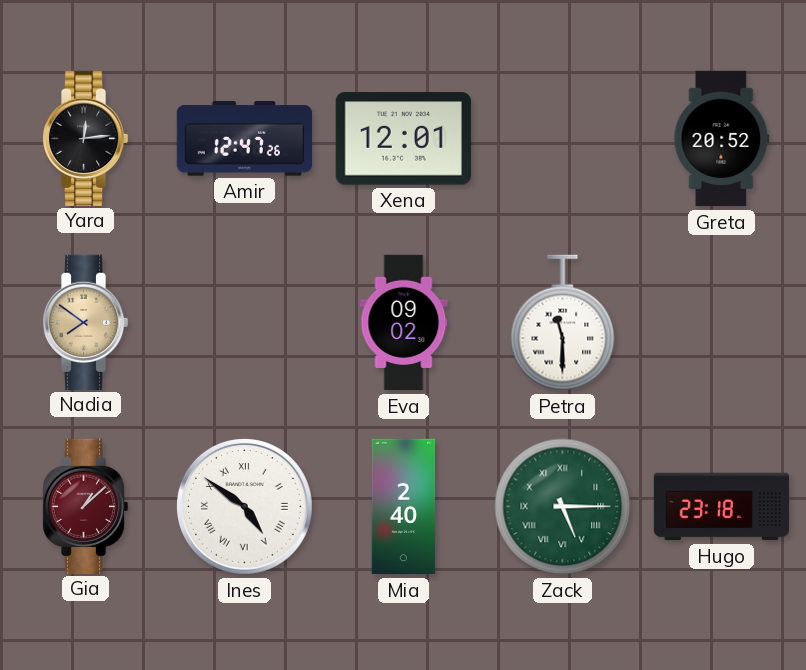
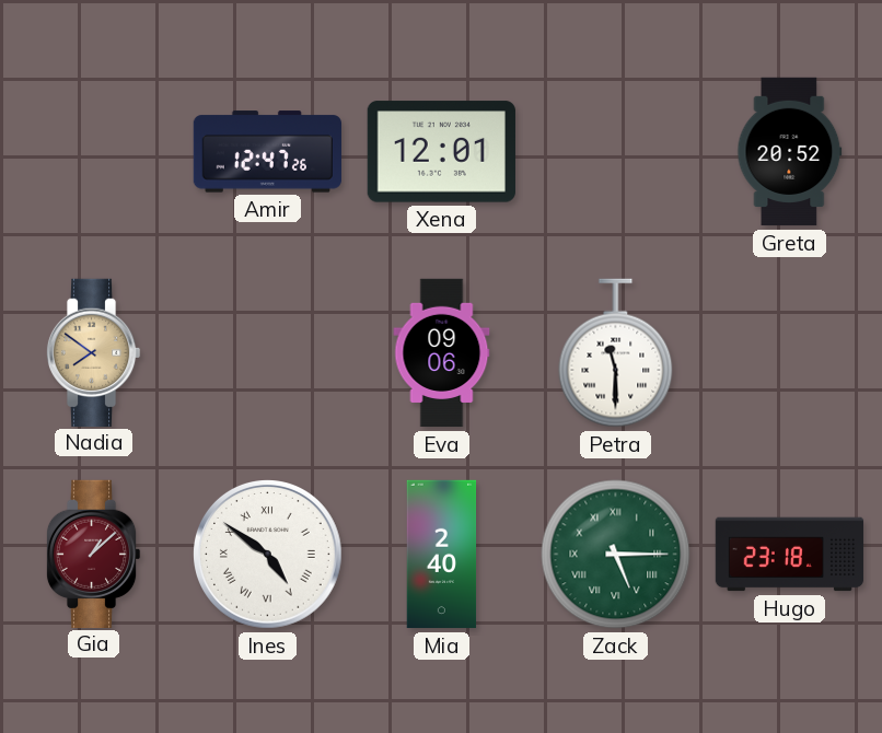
Yara: 12:14 -> none
Eva: 09:02 -> 09:06
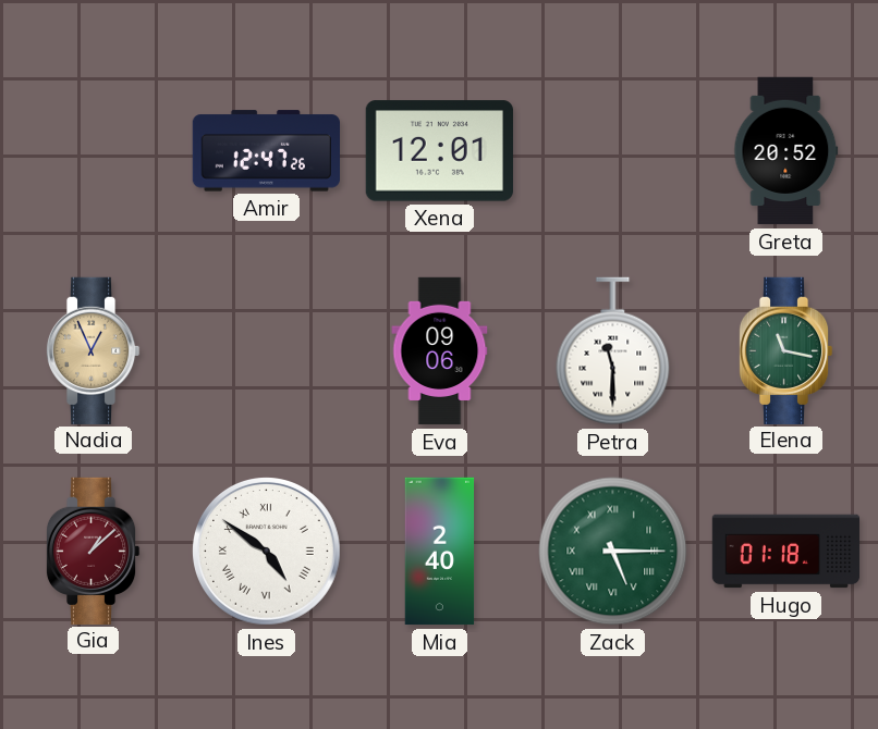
Nadia: 7:51 -> 12:56
Elena: none -> 11:17
Hugo: 23:18 -> 01:18
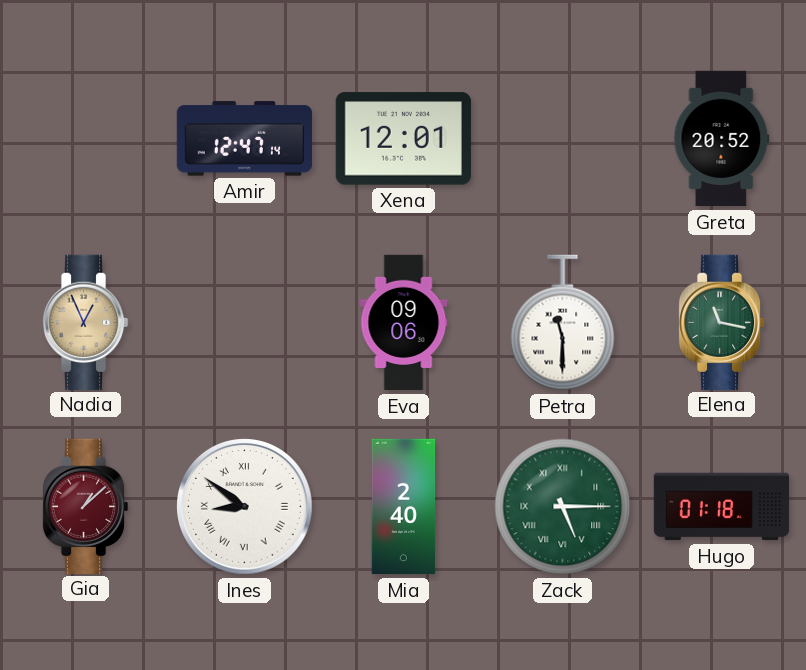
Amir: 12:47:26 -> 12:47:14
Ines: 4:51 -> 8:51
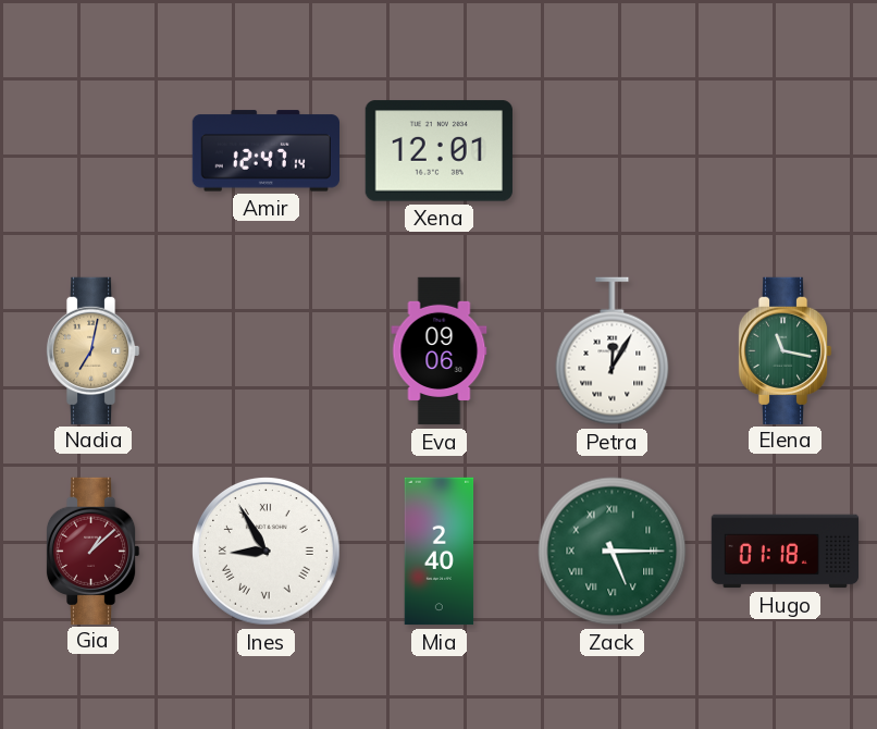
Greta: 20:52 -> none
Nadia: 12:56 -> 7:02
Petra: 11:30 -> 12:05
Ines: 8:51 -> 8:55
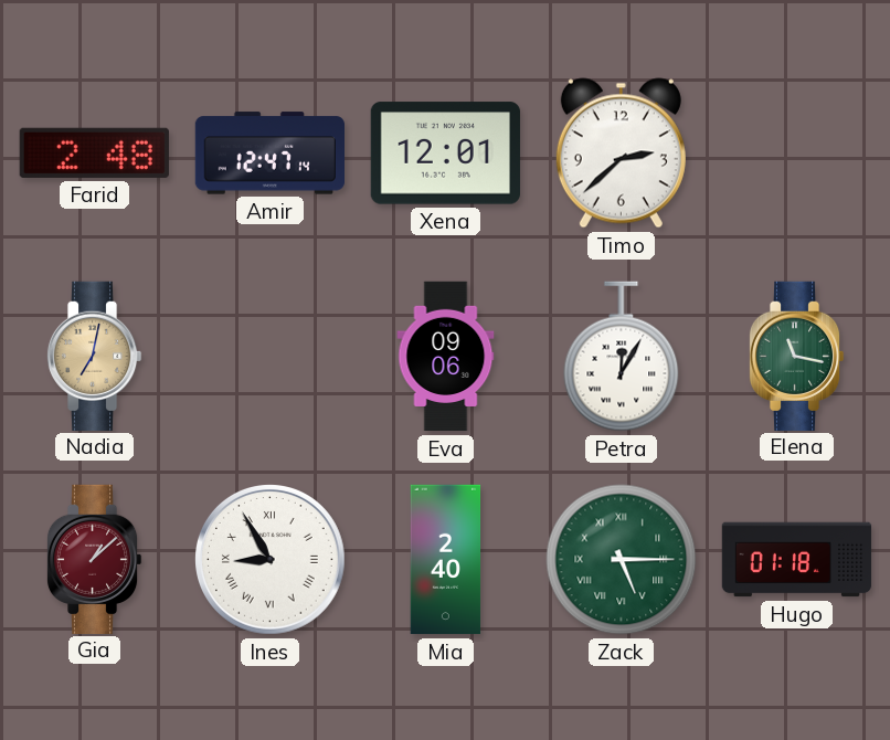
Farid: none -> 2:48
Timo: none -> 2:38
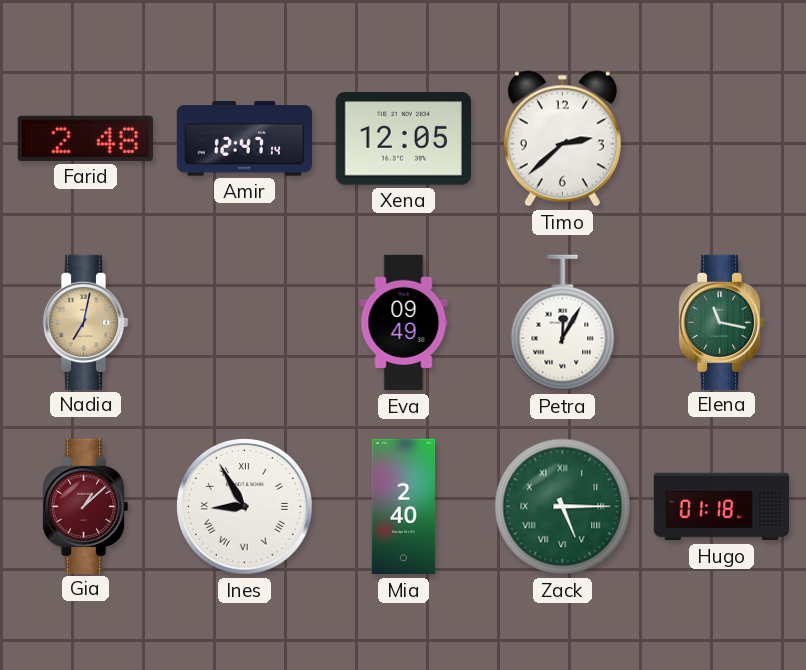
Xena: 12:01 -> 12:05
Eva: 09:06 -> 09:49
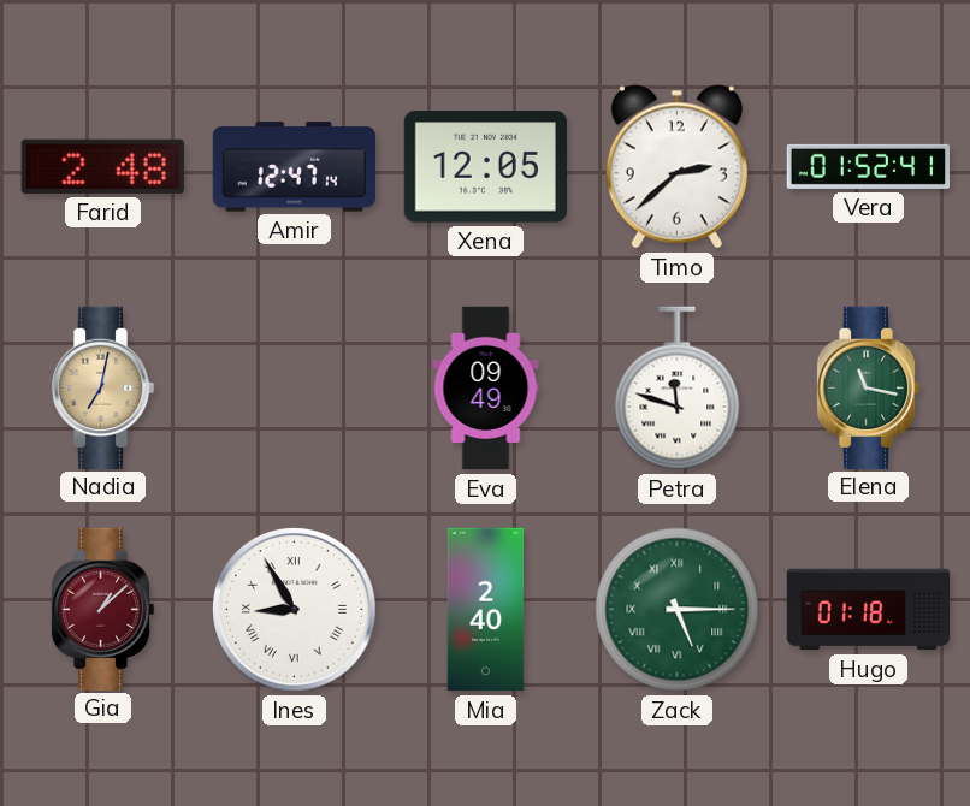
Vera: none -> 01:52
Petra: 12:05 -> 11:48
